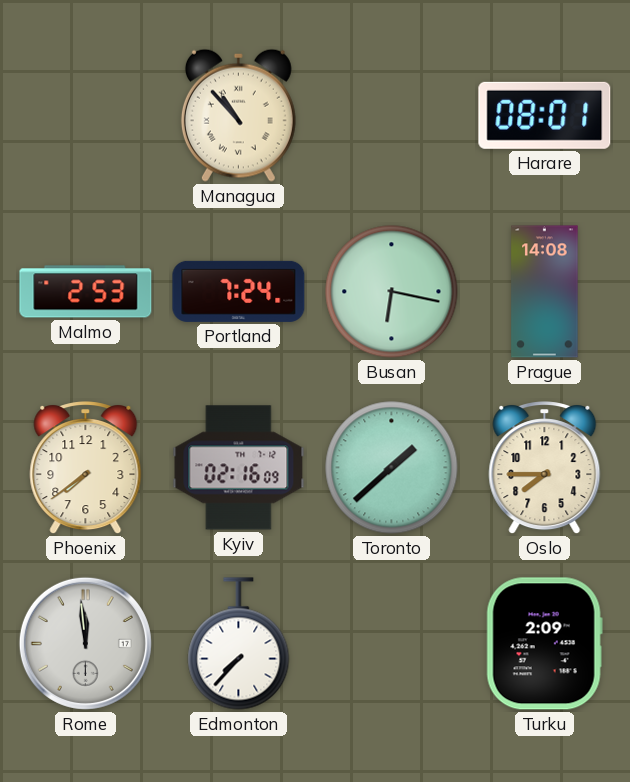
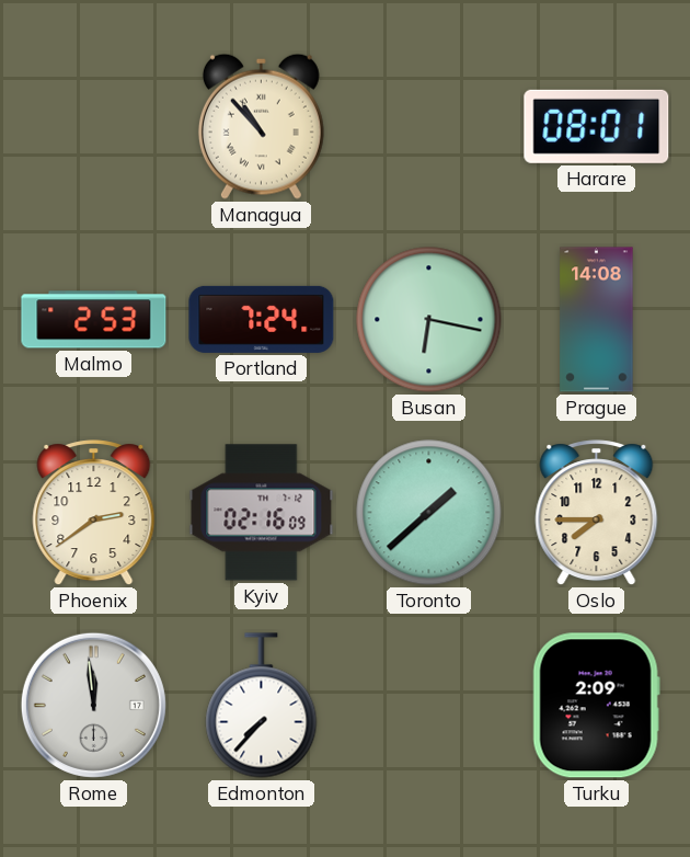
Phoenix: 7:39 -> 2:39
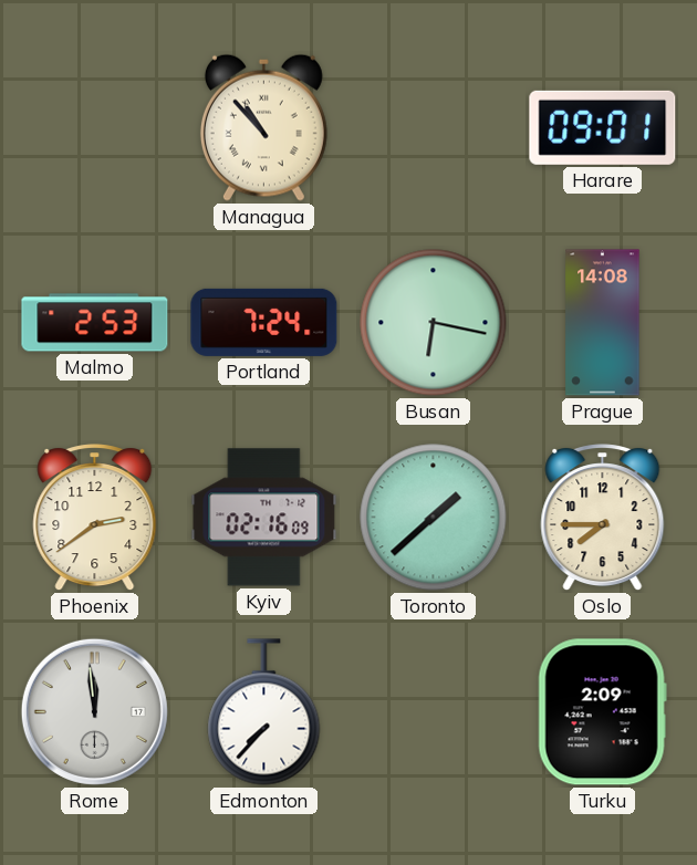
Harare: 08:01 -> 09:01
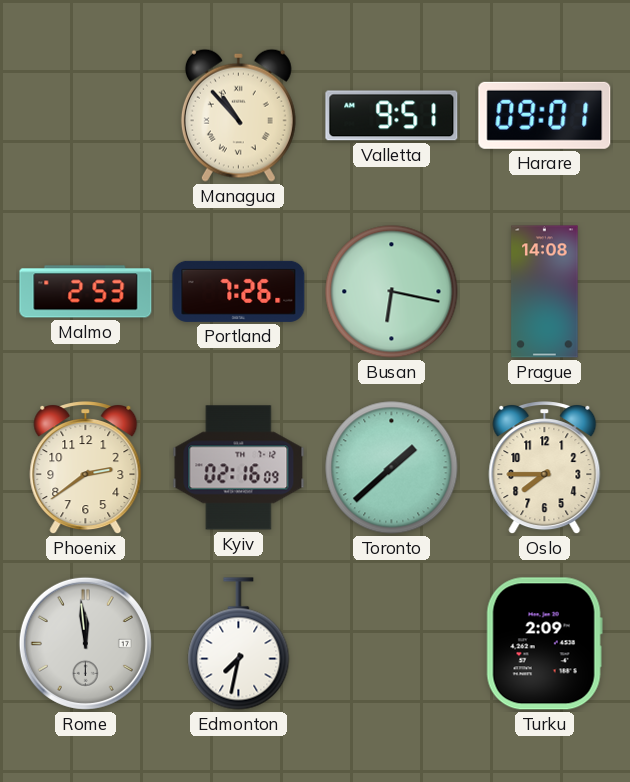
Valletta: none -> 9:51
Portland: 7:24 -> 7:26
Edmonton: 7:37 -> 7:32
